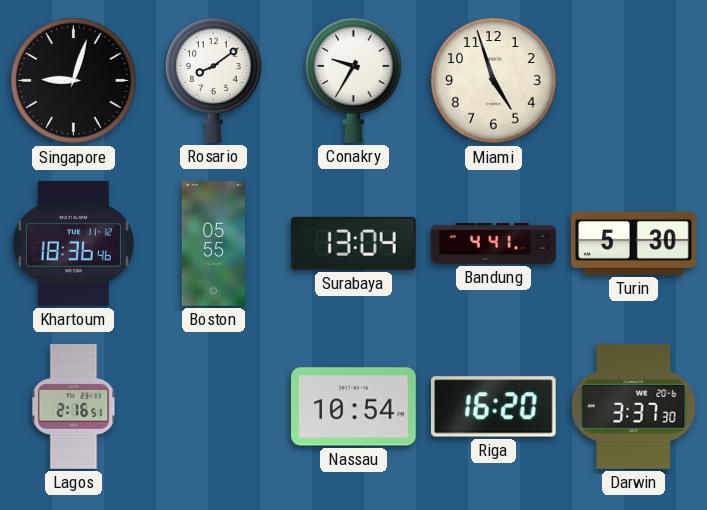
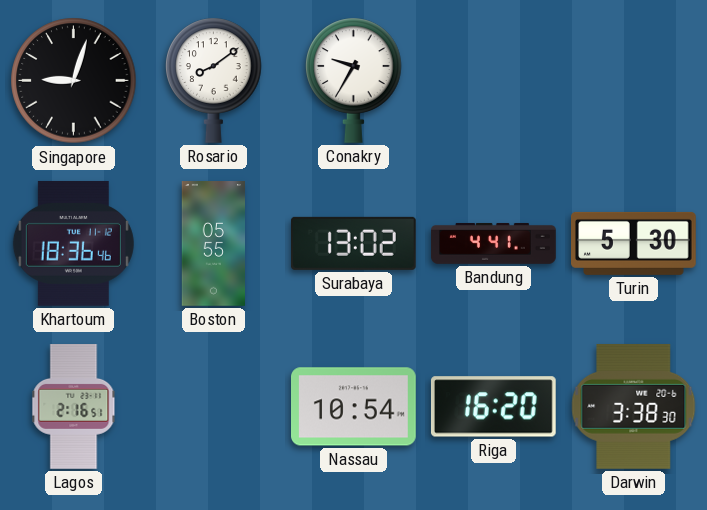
Miami: 4:57 -> none
Surabaya: 13:04 -> 13:02
Darwin: 3:37 -> 3:38
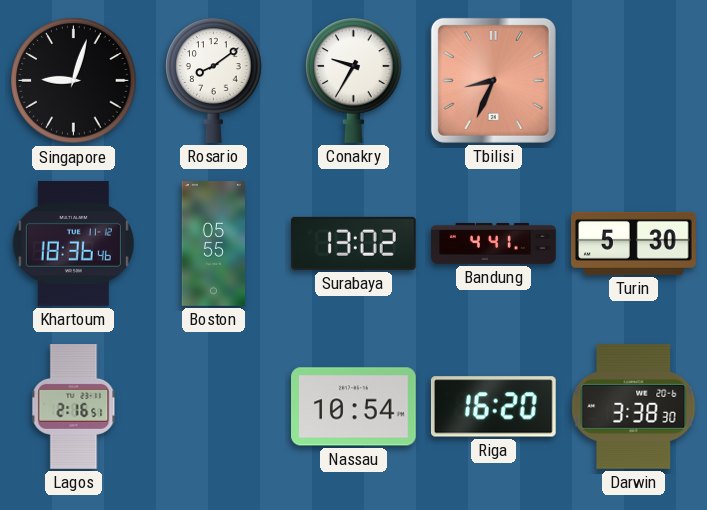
Tbilisi: none -> 8:34
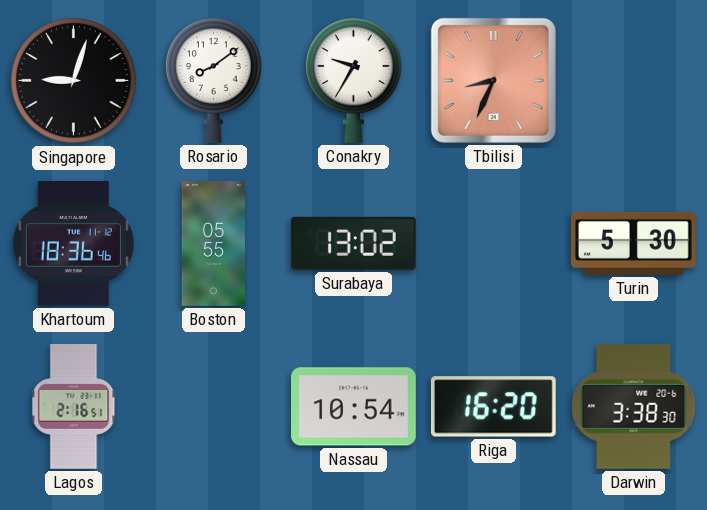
Bandung: 4:41 -> none
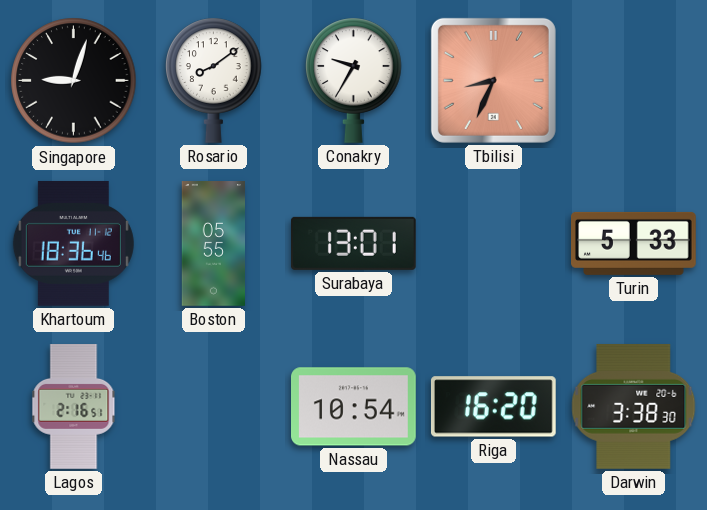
Surabaya: 13:02 -> 13:01
Turin: 5:30 -> 5:33
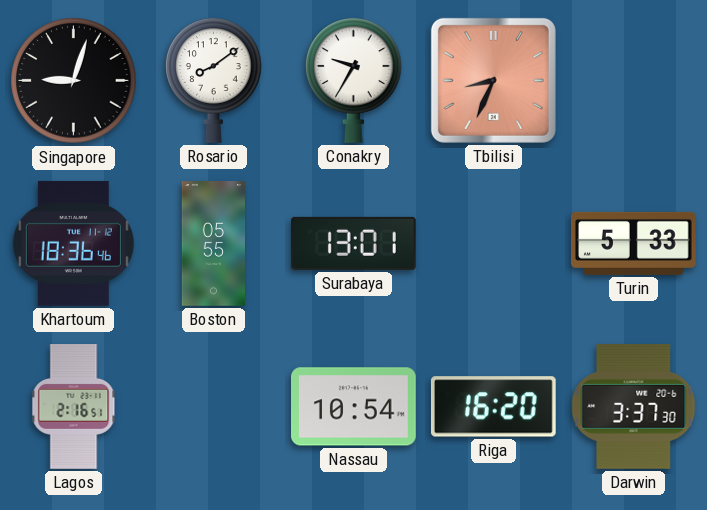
Darwin: 3:38 -> 3:37
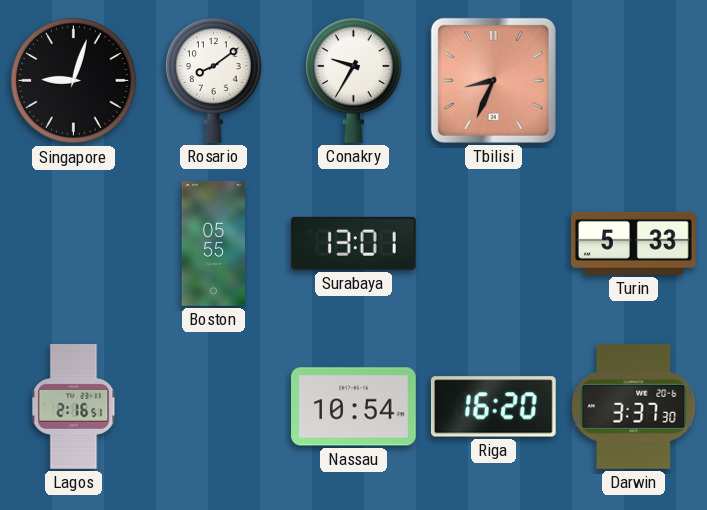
Khartoum: 18:36 -> none
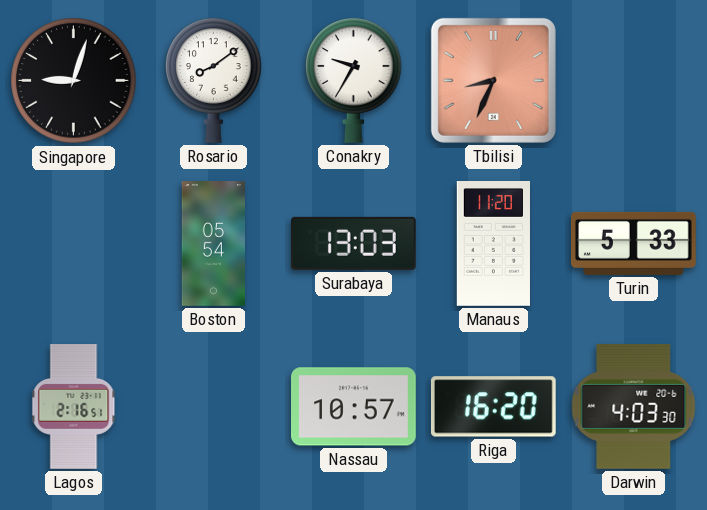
Boston: 05:55 -> 05:54
Surabaya: 13:01 -> 13:03
Manaus: none -> 11:20
Nassau: 10:54 -> 10:57
Darwin: 3:37 -> 4:03
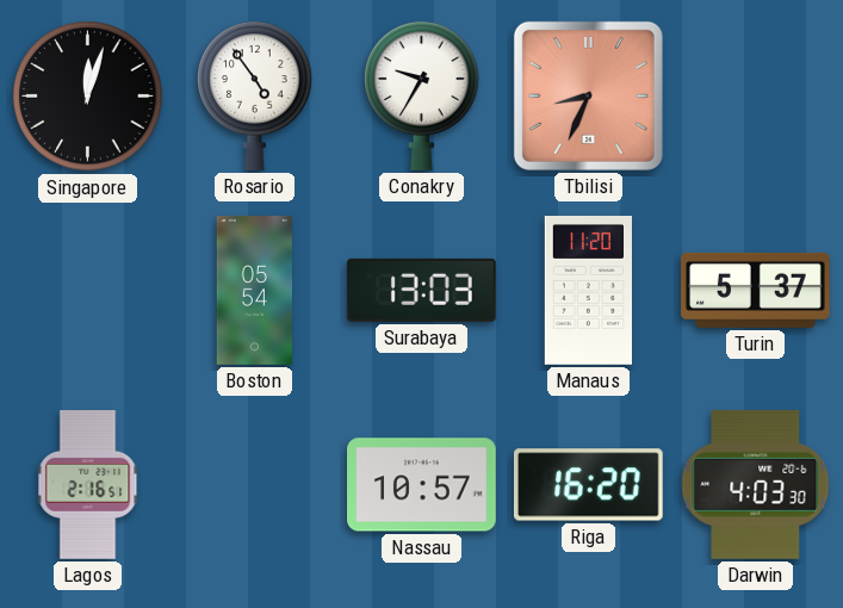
Singapore: 9:03 -> 12:03
Rosario: 8:09 -> 4:54
Turin: 5:33 -> 5:37
